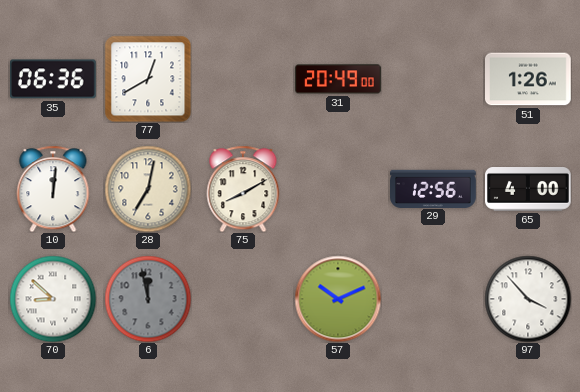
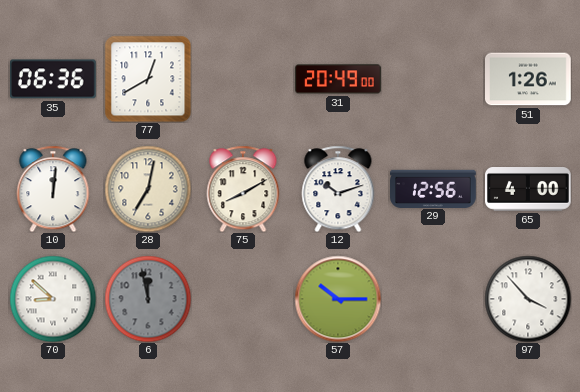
12: none -> 10:12
57: 10:11 -> 10:15
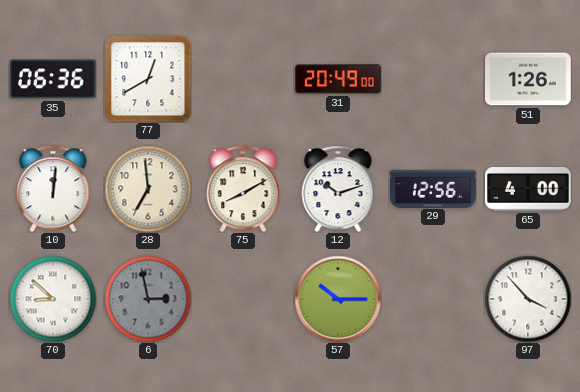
28: 7:02 -> 6:59
6: 11:58 -> 2:58
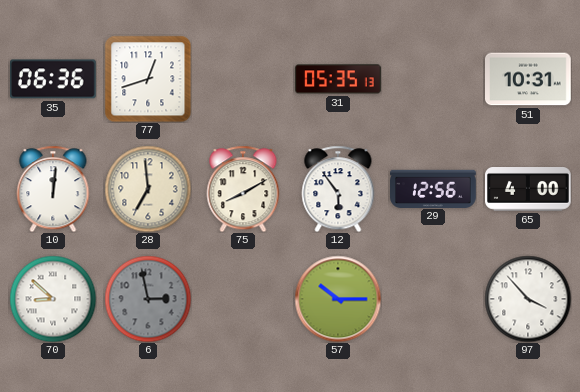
77: 12:40 -> 12:42
31: 20:49 -> 05:35
51: 1:26 -> 10:31
12: 10:12 -> 5:54
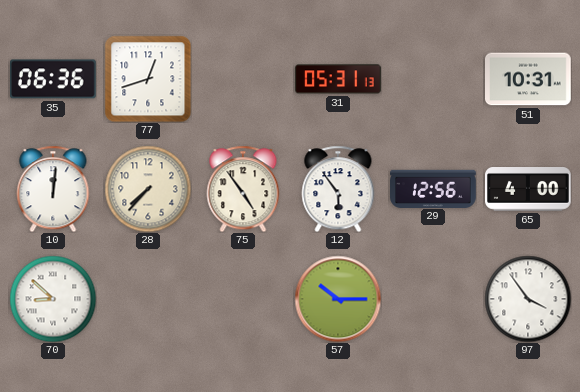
31: 05:35 -> 05:31
28: 6:59 -> 7:37
75: 8:10 -> 4:54
6: 2:58 -> none
97: 3:53 -> 3:54
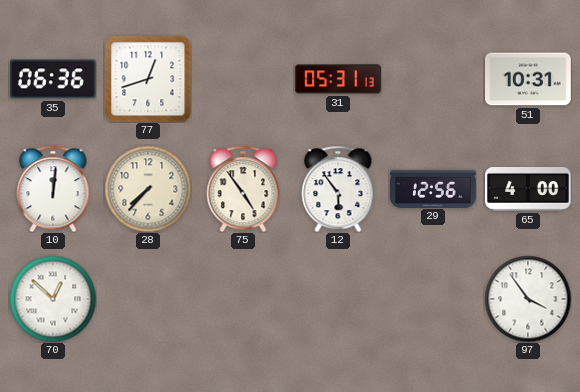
70: 8:52 -> 12:52
57: 10:15 -> none
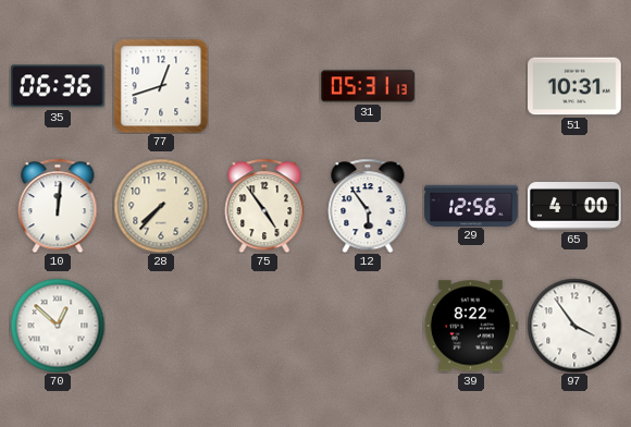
39: none -> 8:22
